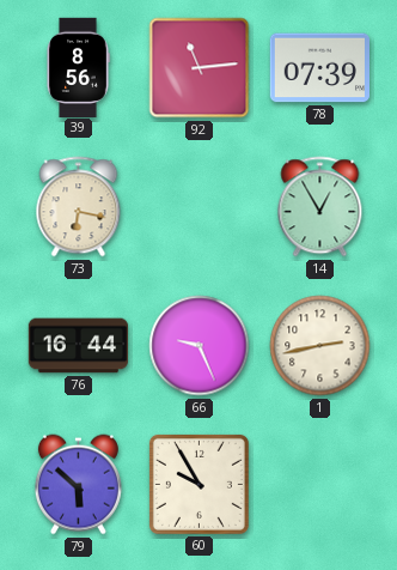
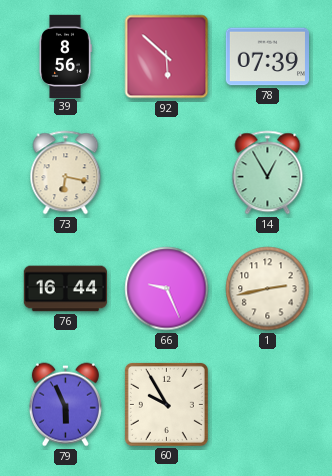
92: 11:14 -> 5:52
79: 5:52 -> 5:56
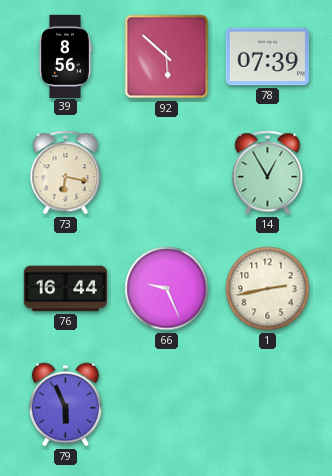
60: 9:55 -> none
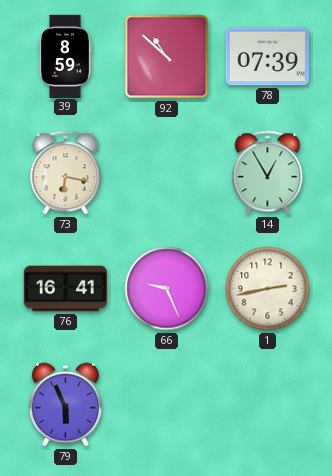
39: 8:56 -> 8:59
92: 5:52 -> 10:52
76: 16:44 -> 16:41
